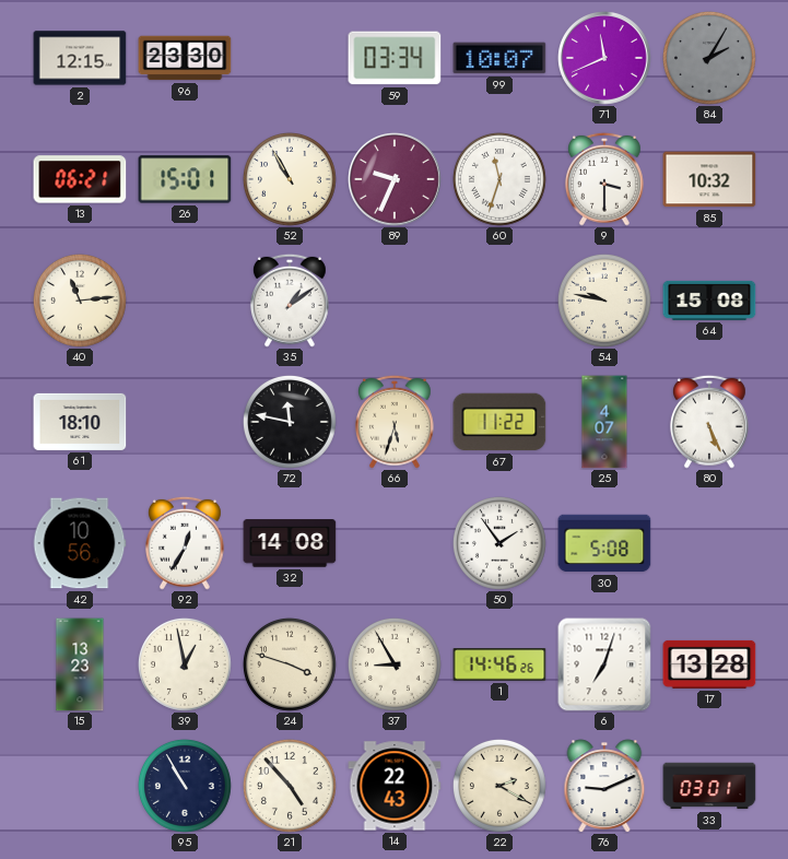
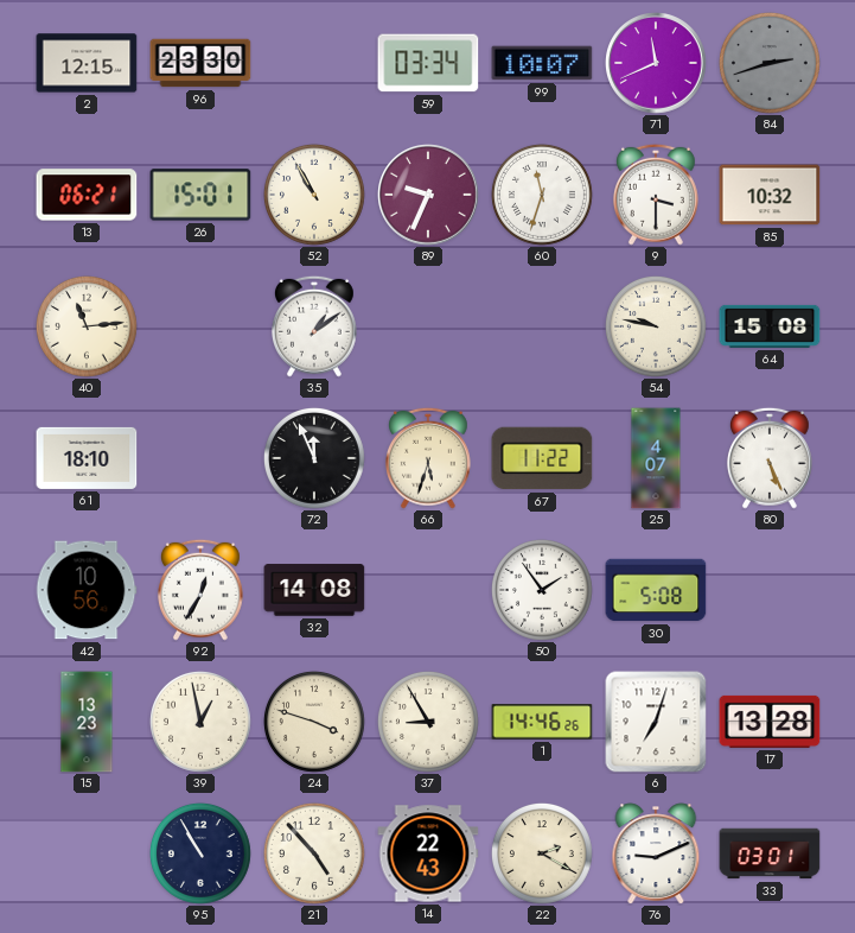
84: 2:05 -> 2:42
72: 11:47 -> 11:56
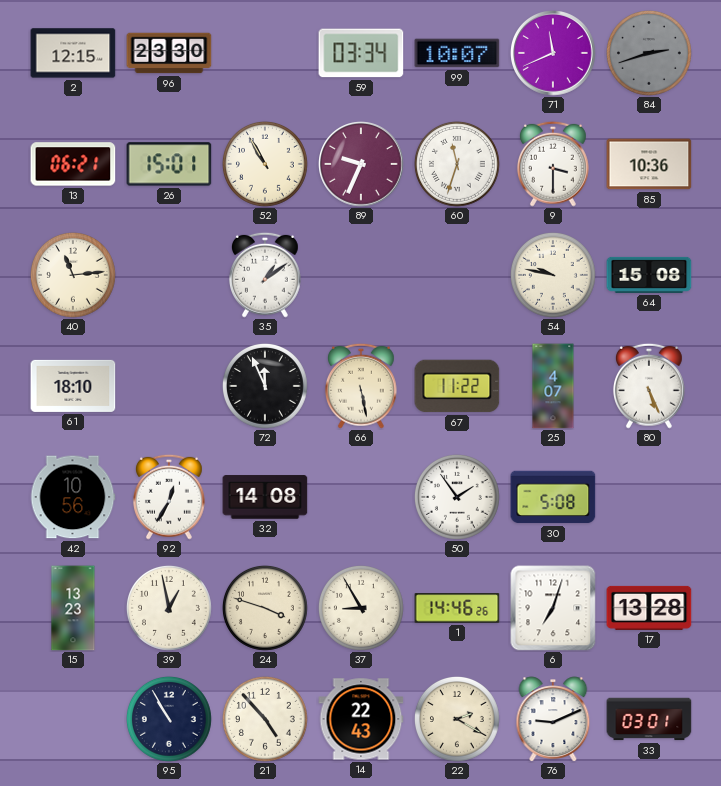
85: 10:32 -> 10:36
66: 5:33 -> 5:28
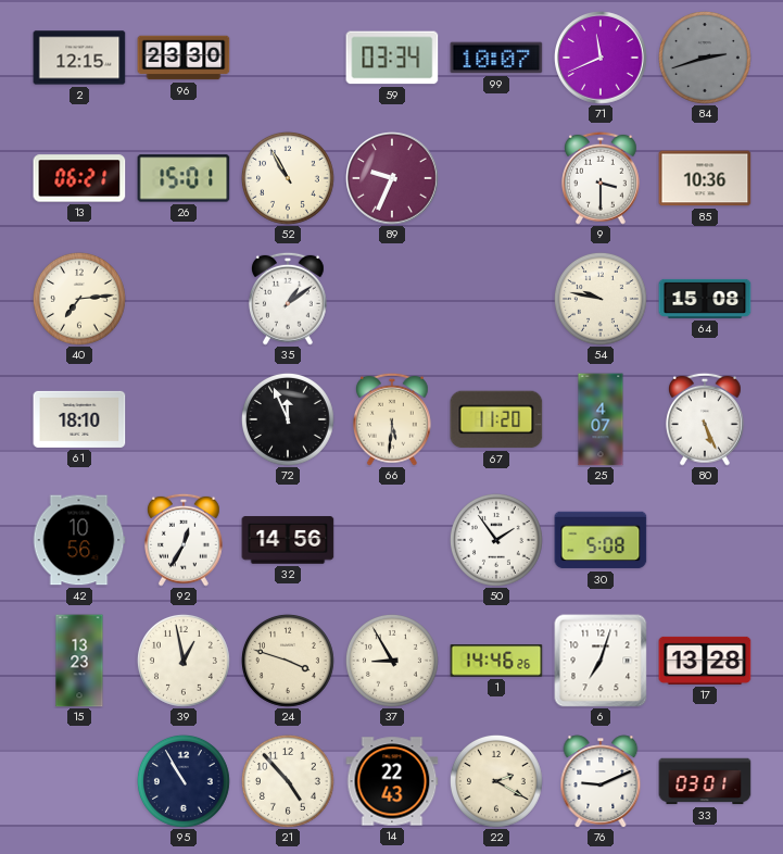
60: 11:33 -> none
40: 11:14 -> 7:14
66: 5:28 -> 5:31
67: 11:22 -> 11:20
32: 14:08 -> 14:56
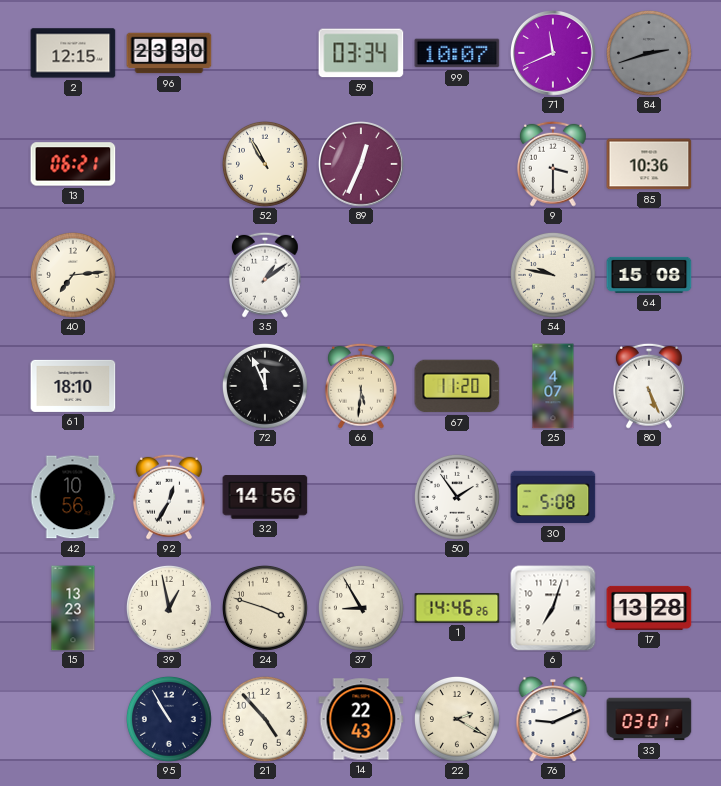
26: 15:01 -> none
89: 9:34 -> 12:34
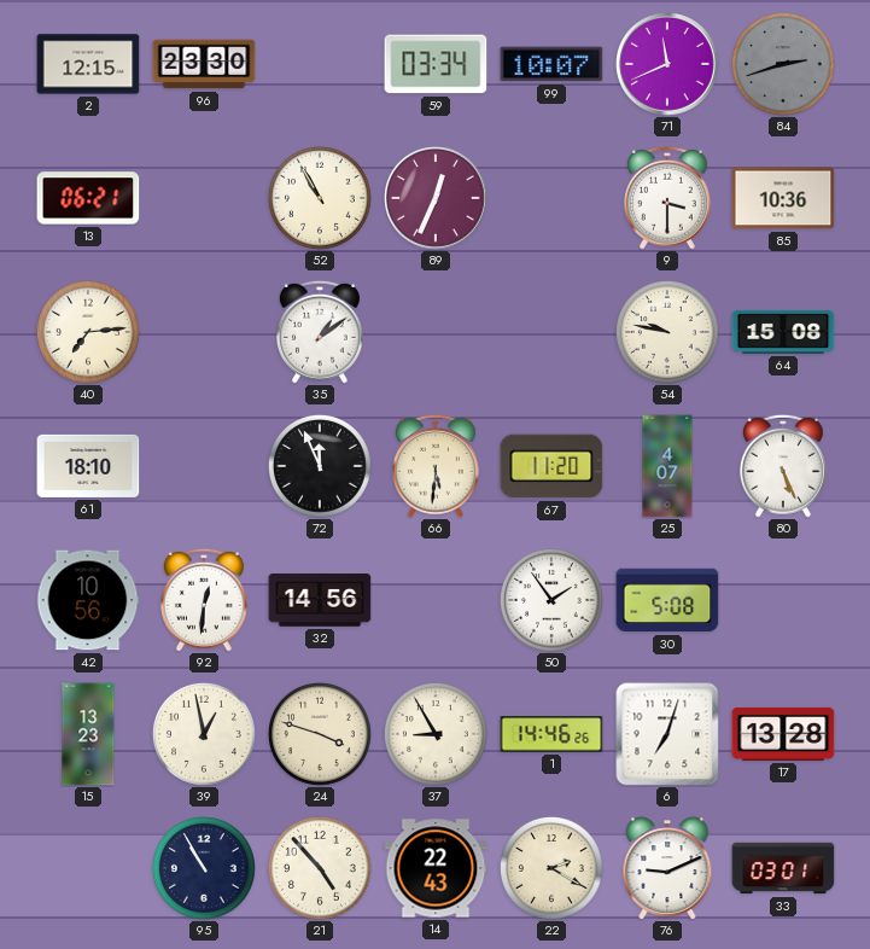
92: 12:35 -> 12:31
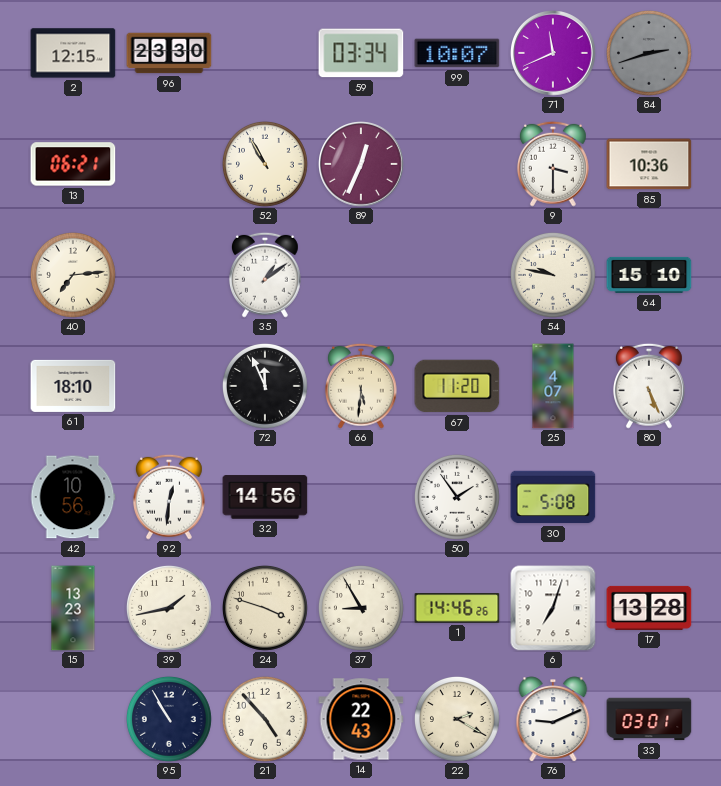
64: 15:08 -> 15:10
39: 12:58 -> 1:43
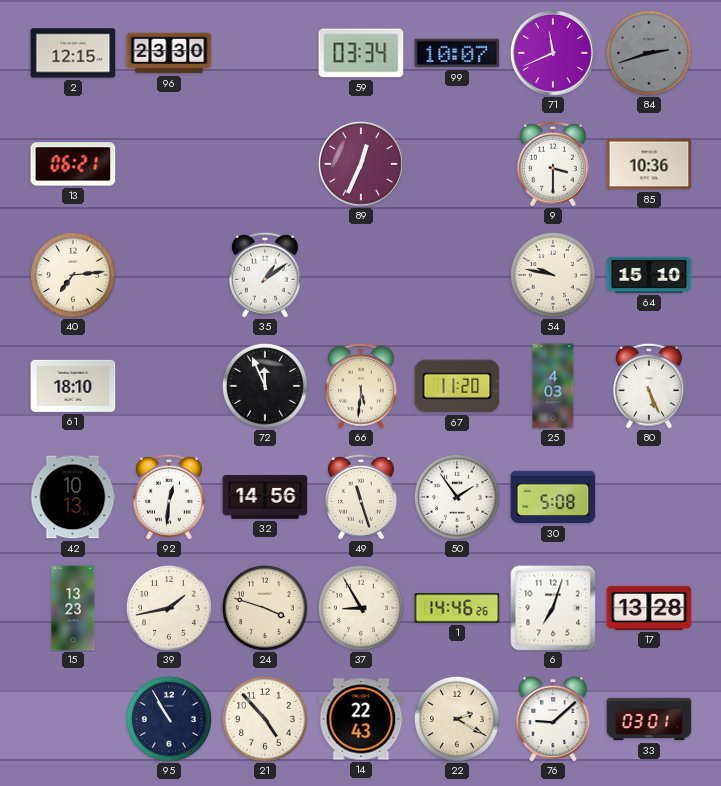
52: 10:55 -> none
25: 4:07 -> 4:03
42: 10:56 -> 10:13
49: none -> 11:27
76: 9:11 -> 9:08
